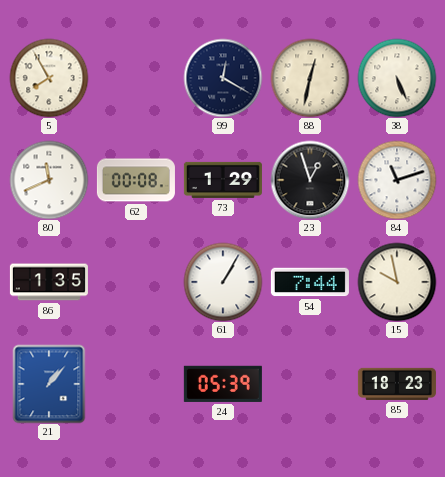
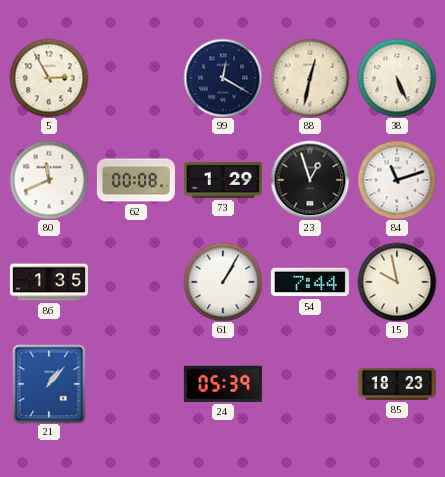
5: 7:55 -> 2:55
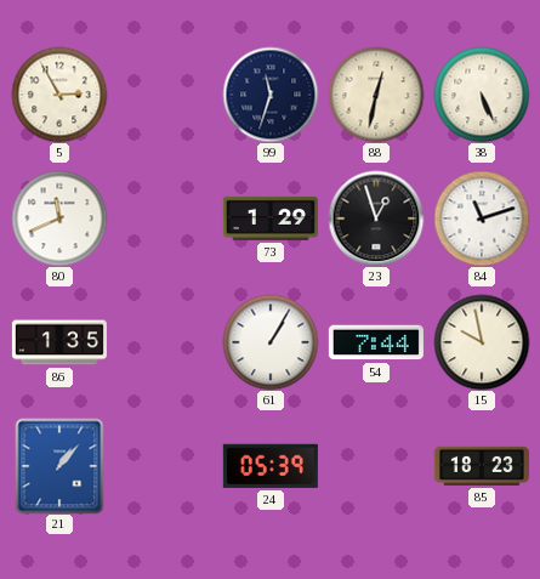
99: 12:20 -> 11:33
62: 00:08 -> none
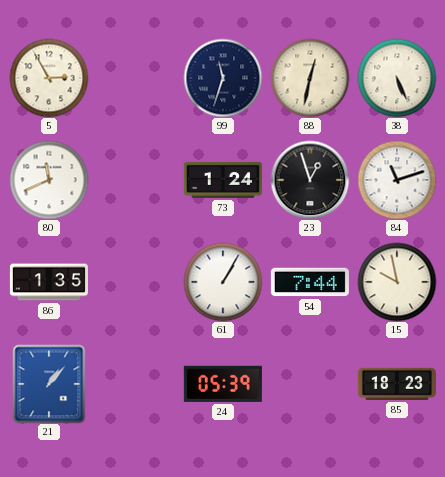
73: 1:29 -> 1:24
